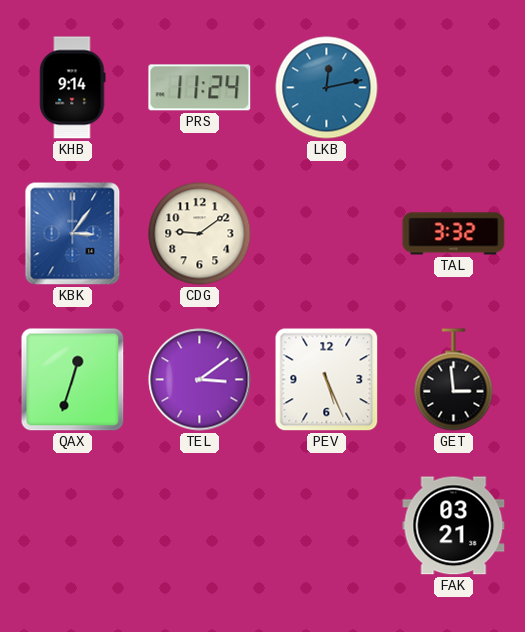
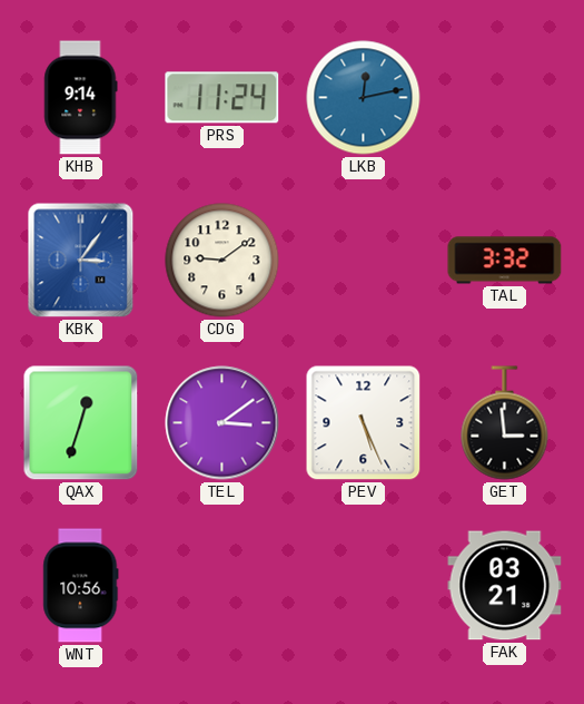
WNT: none -> 10:56
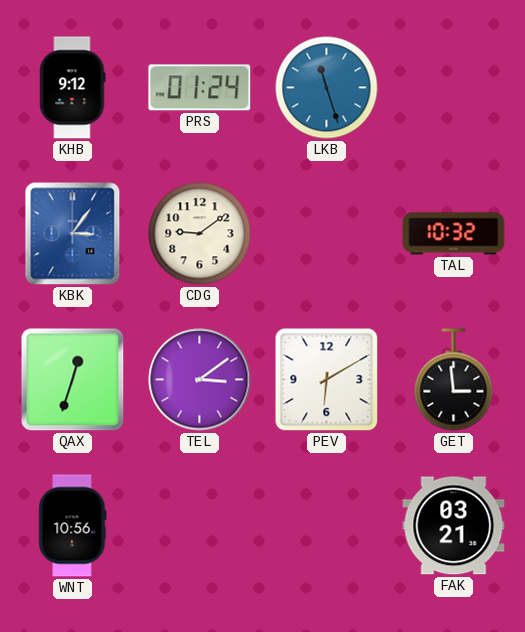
KHB: 9:14 -> 9:12
PRS: 11:24 -> 01:24
LKB: 12:13 -> 11:27
TAL: 3:32 -> 10:32
PEV: 5:26 -> 6:10
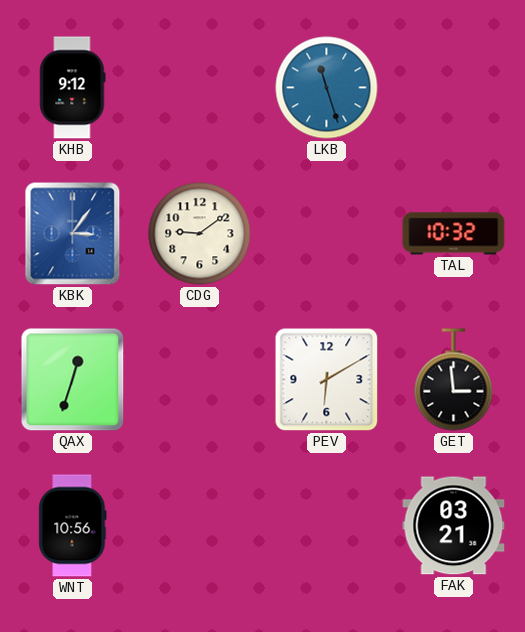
PRS: 01:24 -> none
TEL: 3:09 -> none
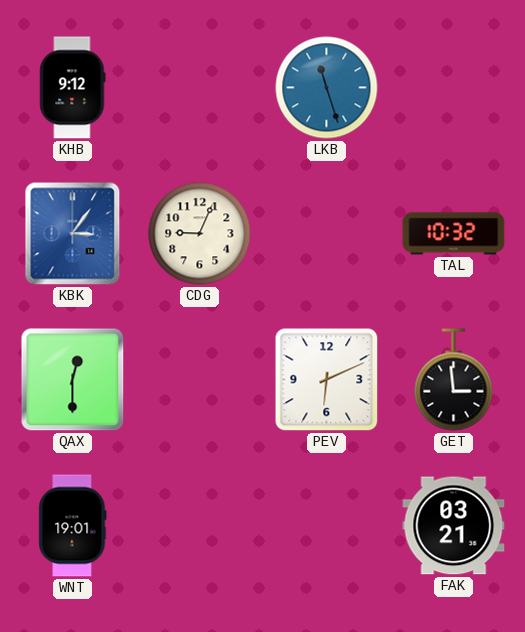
CDG: 9:09 -> 9:04
QAX: 12:33 -> 12:30
PEV: 6:10 -> 6:11
WNT: 10:56 -> 19:01
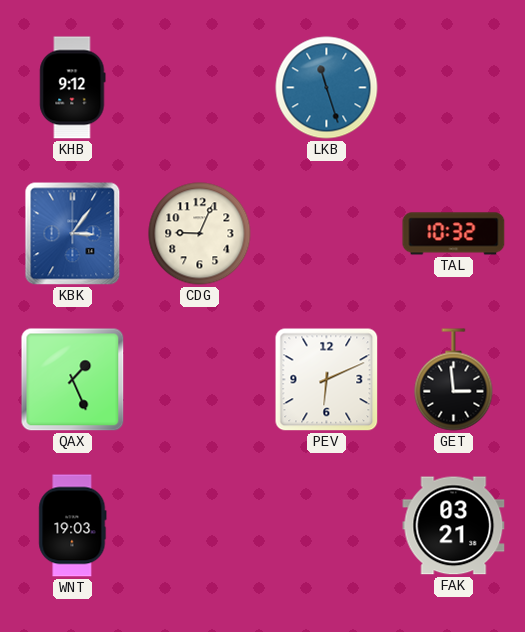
QAX: 12:30 -> 1:26
WNT: 19:01 -> 19:03
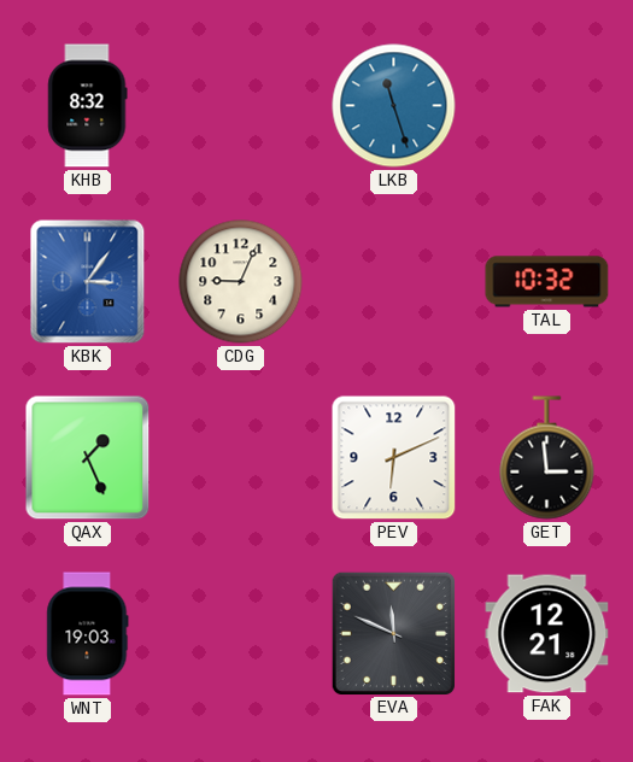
KHB: 9:12 -> 8:32
EVA: none -> 11:49
FAK: 03:21 -> 12:21
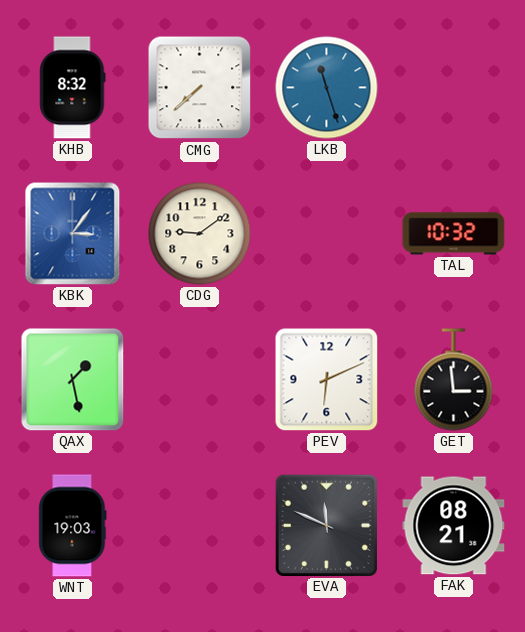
CMG: none -> 7:38
CDG: 9:04 -> 9:09
QAX: 1:26 -> 1:28
FAK: 12:21 -> 08:21
